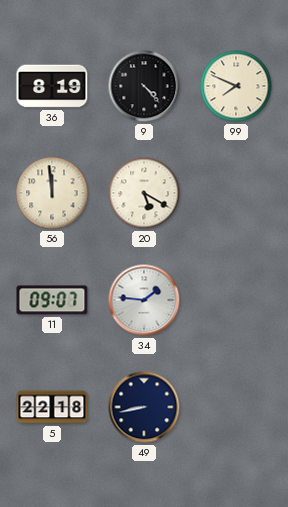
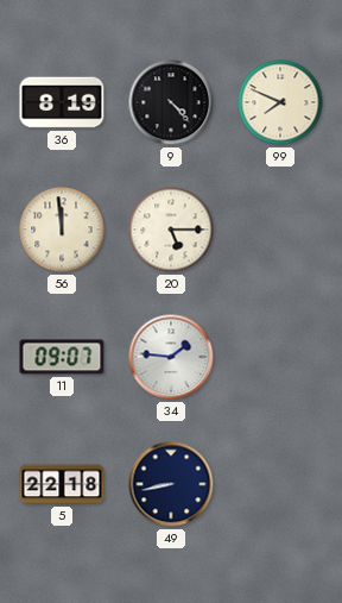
20: 5:20 -> 5:15
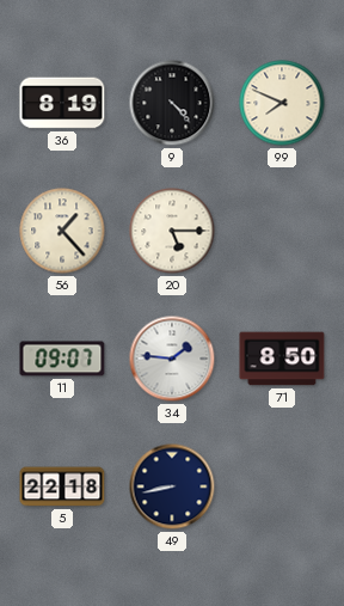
56: 11:59 -> 1:23
71: none -> 8:50
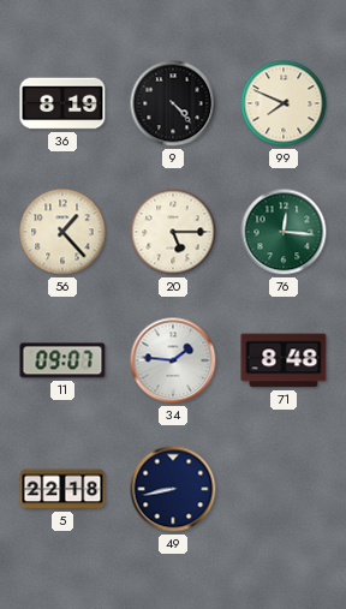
76: none -> 12:16
71: 8:50 -> 8:48
